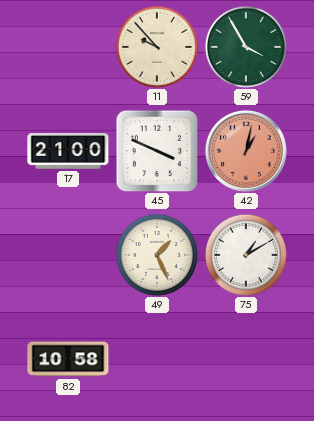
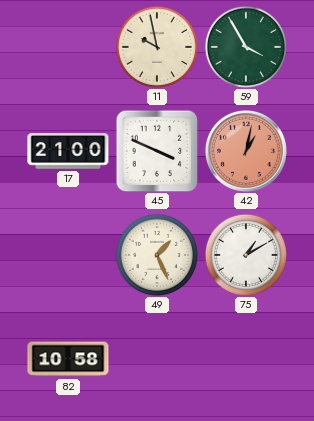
11: 9:53 -> 9:58
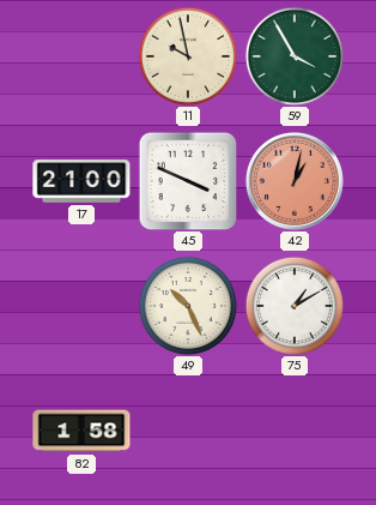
49: 1:26 -> 10:26
82: 10:58 -> 1:58
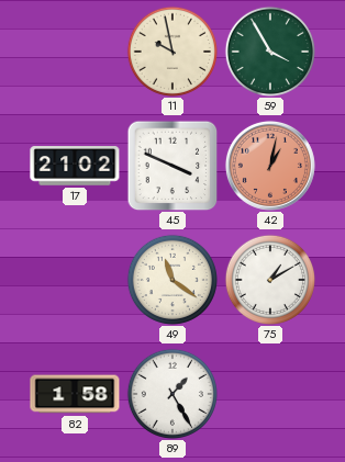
17: 21:00 -> 21:02
49: 10:26 -> 11:21
89: none -> 1:25
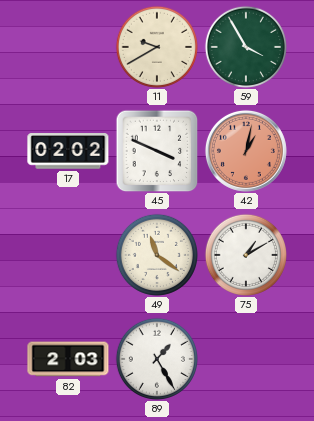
11: 9:58 -> 9:40
17: 21:02 -> 02:02
82: 1:58 -> 2:03
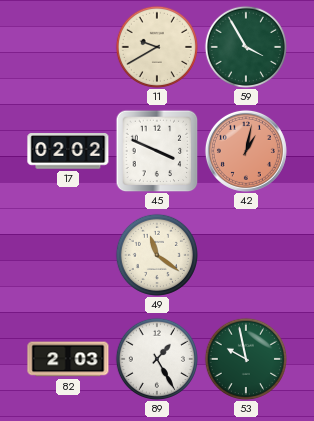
75: 1:10 -> none
53: none -> 9:58
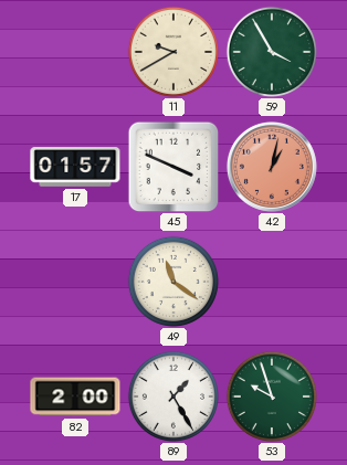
17: 02:02 -> 01:57
82: 2:03 -> 2:00
53: 9:58 -> 9:57
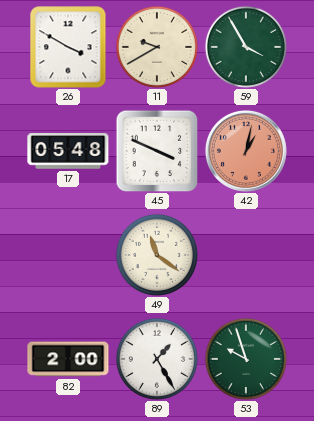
26: none -> 3:50
17: 01:57 -> 05:48
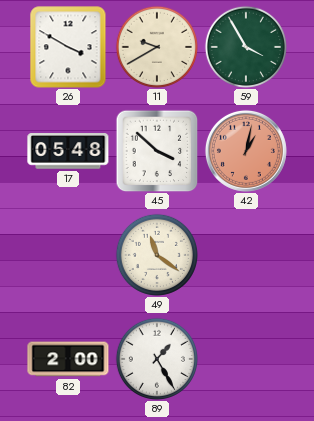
45: 3:49 -> 3:52
53: 9:57 -> none
